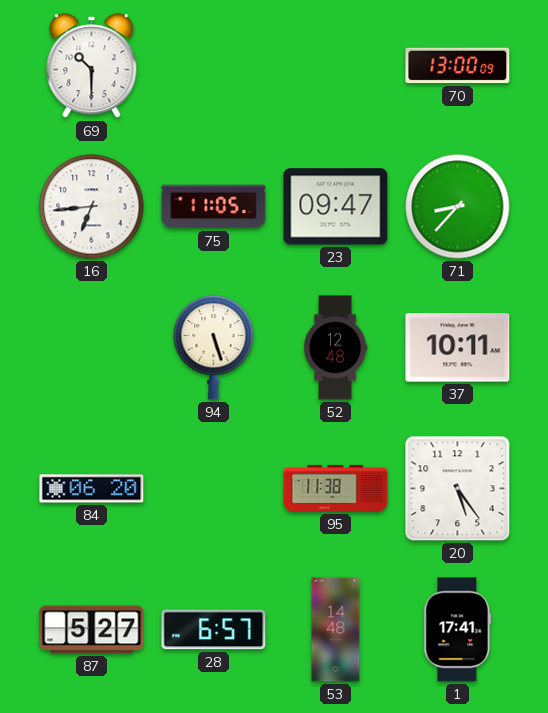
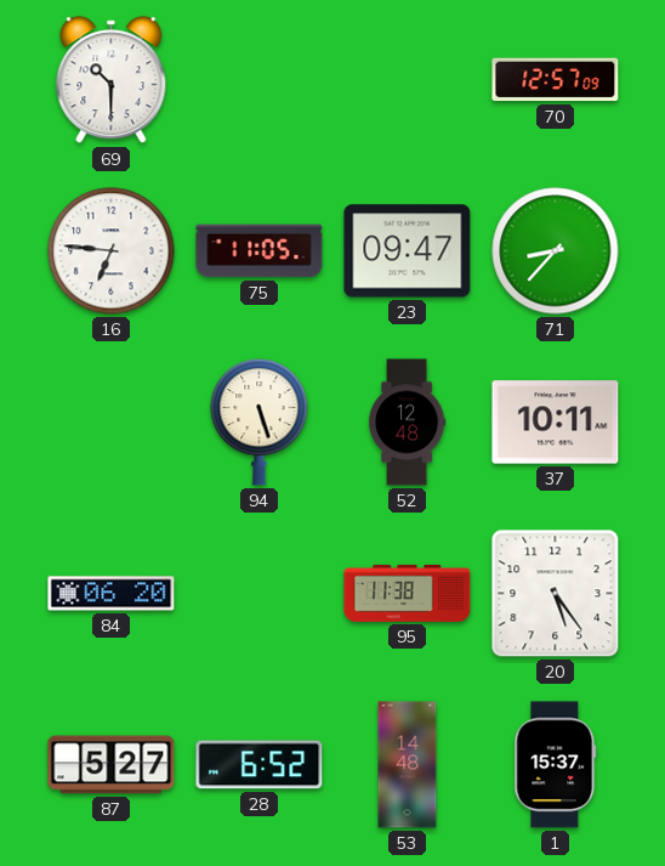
70: 13:00 -> 12:57
16: 6:44 -> 6:46
28: 6:57 -> 6:52
1: 17:41 -> 15:37
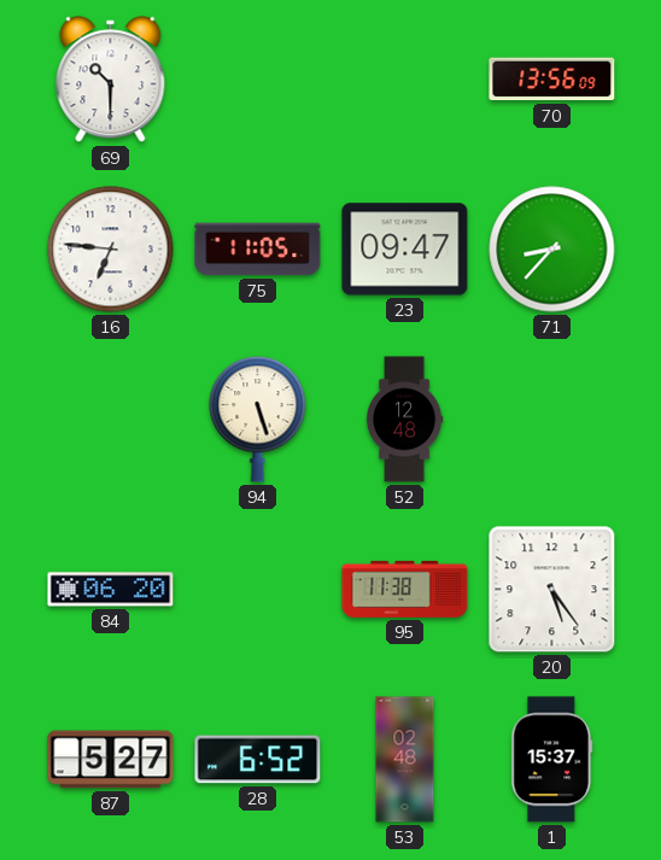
70: 12:57 -> 13:56
37: 10:11 -> none
53: 14:48 -> 02:48
